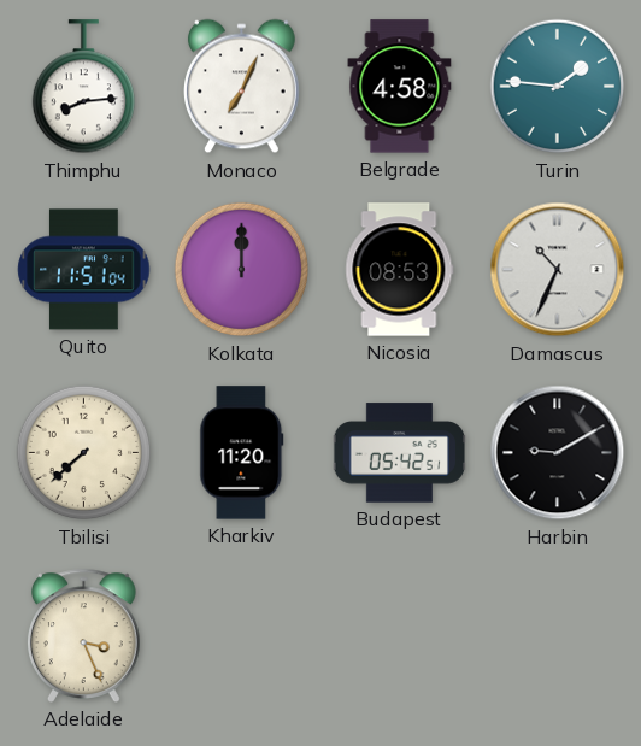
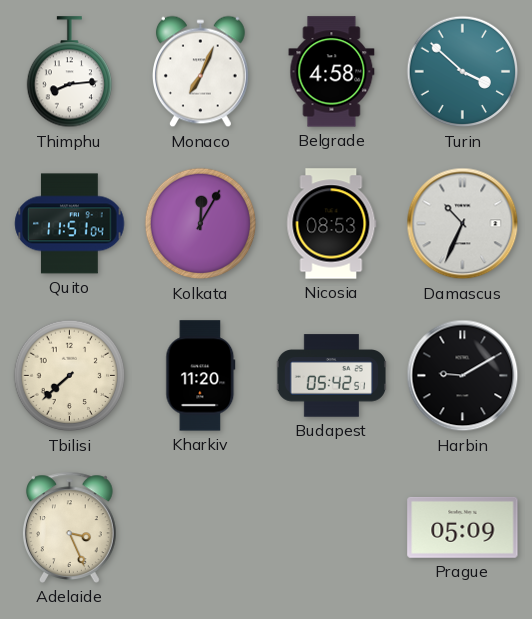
Turin: 1:46 -> 3:52
Kolkata: 12:00 -> 12:05
Prague: none -> 05:09
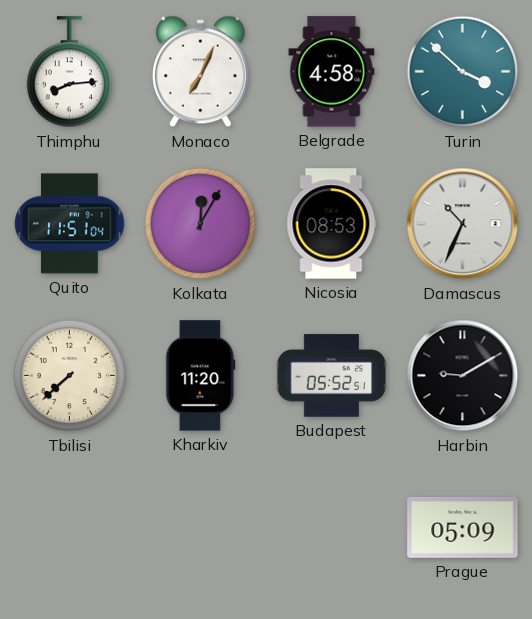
Budapest: 05:42 -> 05:52
Adelaide: 3:26 -> none
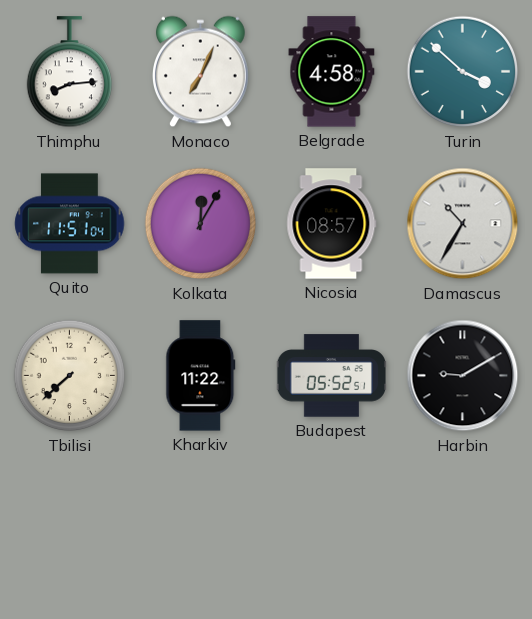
Nicosia: 08:53 -> 08:57
Damascus: 10:34 -> 10:35
Kharkiv: 11:20 -> 11:22
Prague: 05:09 -> none
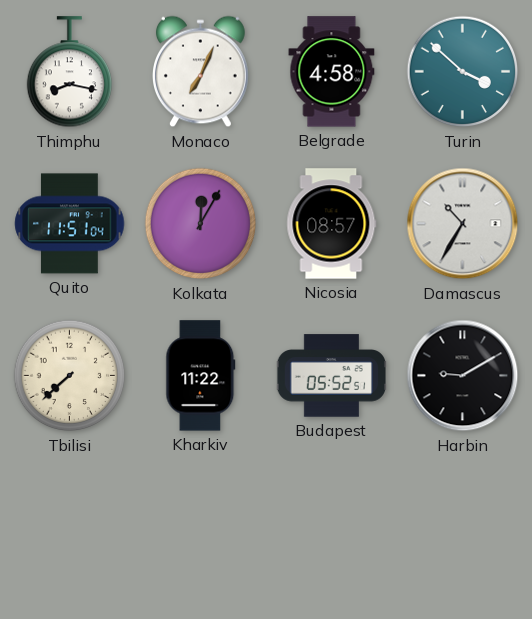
Thimphu: 8:14 -> 8:17
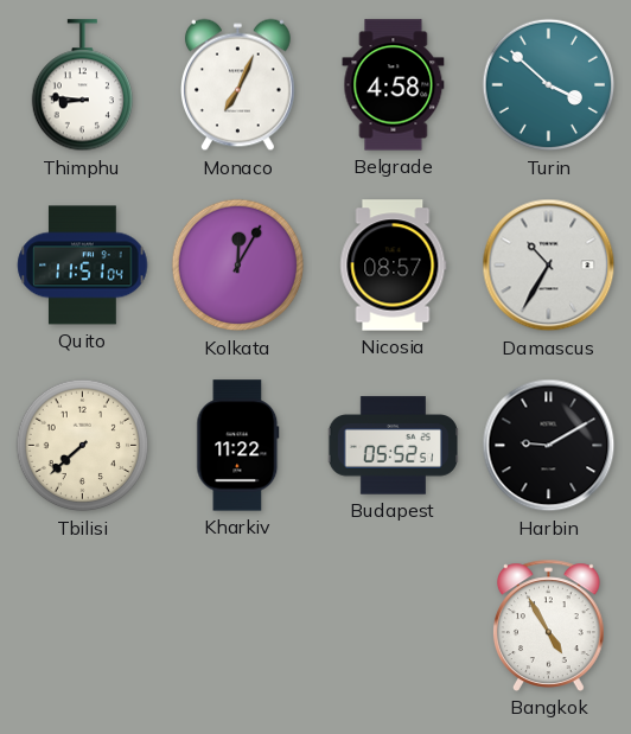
Thimphu: 8:17 -> 8:46
Bangkok: none -> 4:55
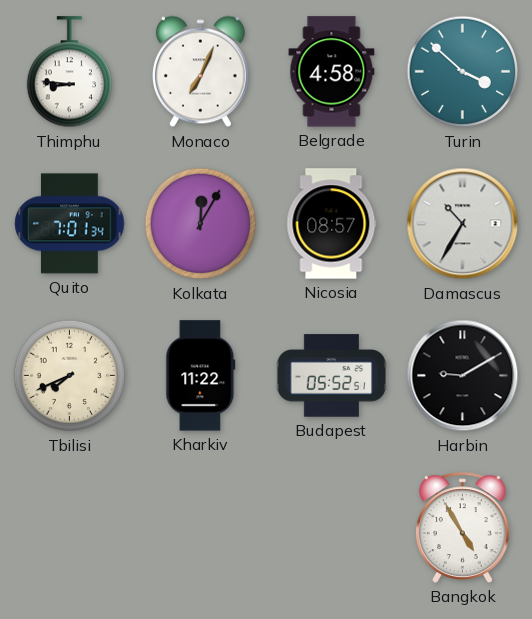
Quito: 11:51 -> 7:01
Tbilisi: 7:38 -> 7:41
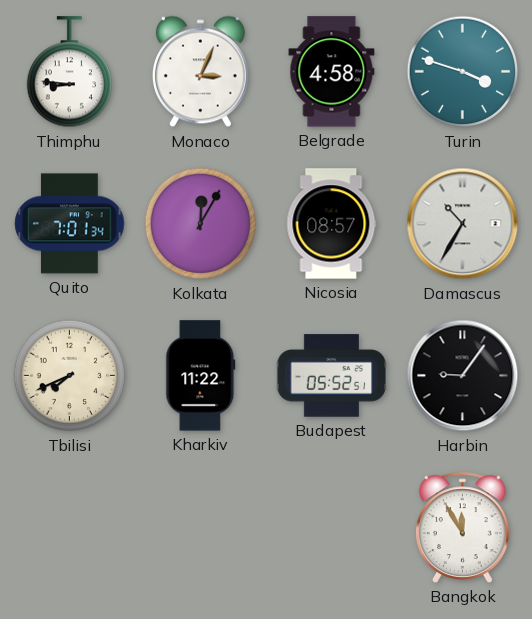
Monaco: 7:04 -> 3:04
Turin: 3:52 -> 3:48
Harbin: 9:10 -> 9:06
Bangkok: 4:55 -> 11:55
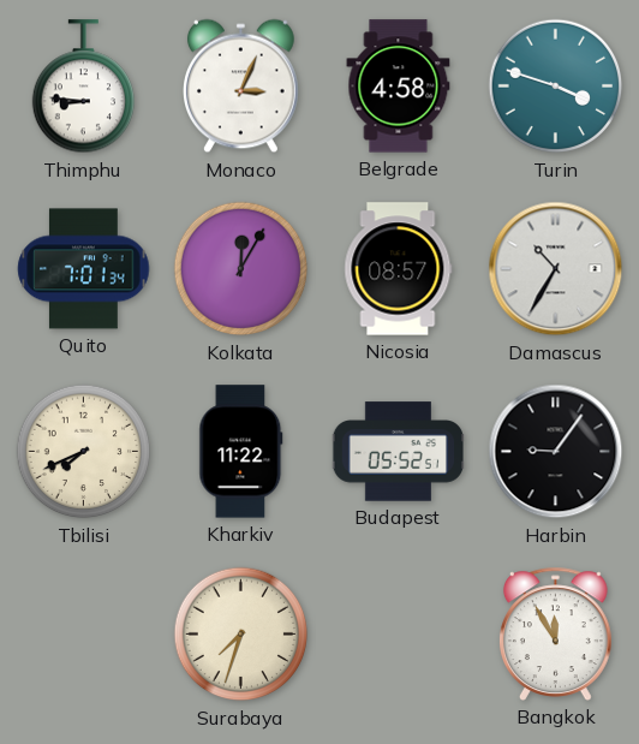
Surabaya: none -> 7:33
